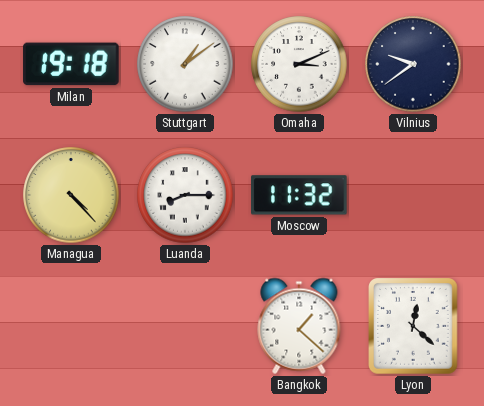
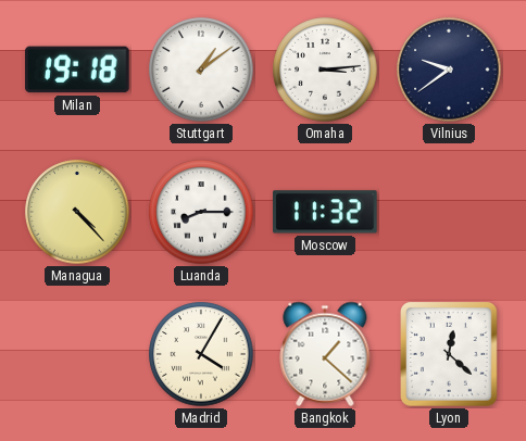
Omaha: 3:11 -> 3:14
Madrid: none -> 4:05
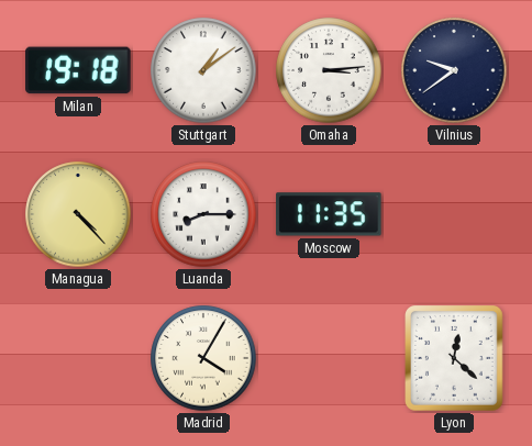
Moscow: 11:32 -> 11:35
Bangkok: 1:22 -> none
